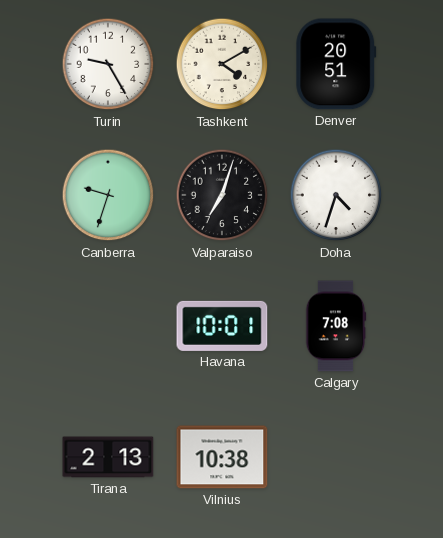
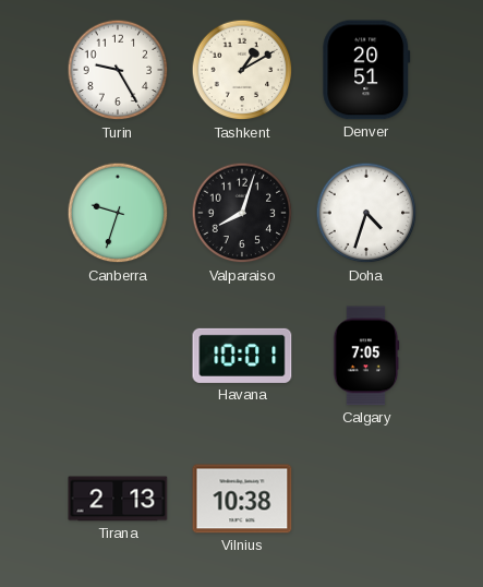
Tashkent: 4:10 -> 1:10
Valparaiso: 7:03 -> 8:03
Calgary: 7:08 -> 7:05
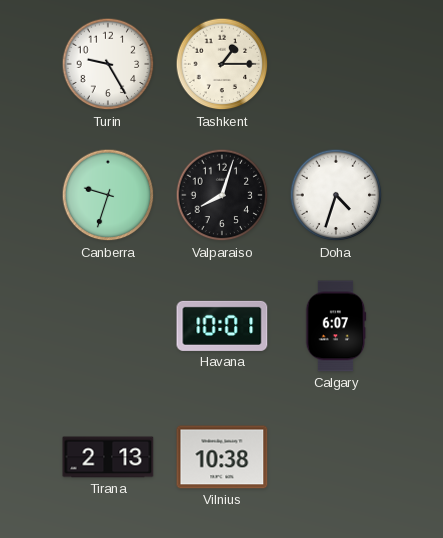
Tashkent: 1:10 -> 1:15
Denver: 20:51 -> none
Calgary: 7:05 -> 6:07
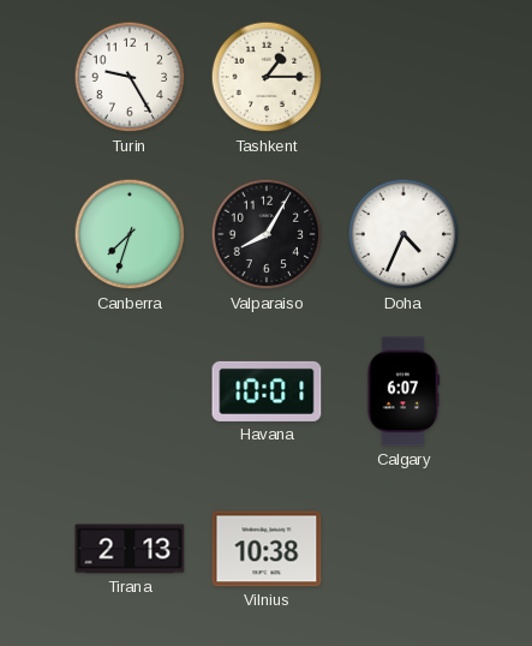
Canberra: 9:33 -> 7:33
Valparaiso: 8:03 -> 8:05
Doha: 4:33 -> 4:34
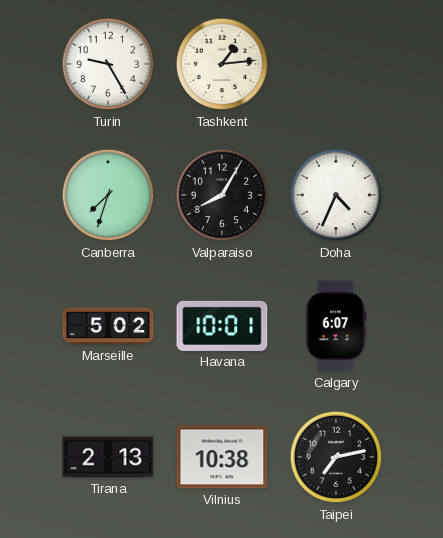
Tashkent: 1:15 -> 1:14
Marseille: none -> 5:02
Taipei: none -> 7:13
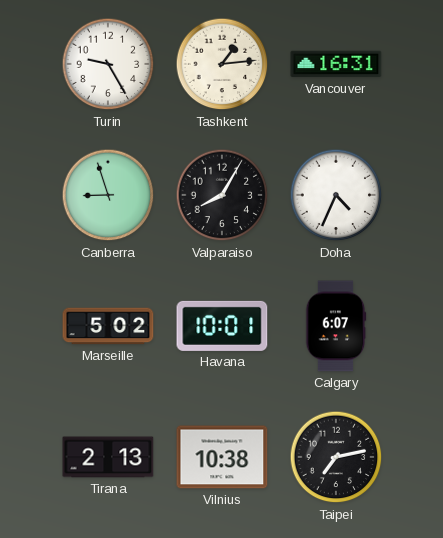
Vancouver: none -> 16:31
Canberra: 7:33 -> 8:57
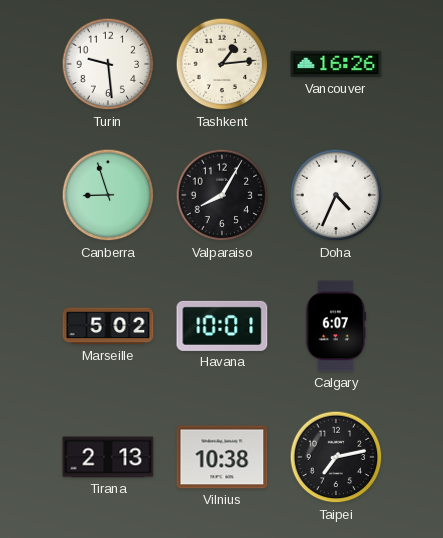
Turin: 9:25 -> 9:29
Vancouver: 16:31 -> 16:26
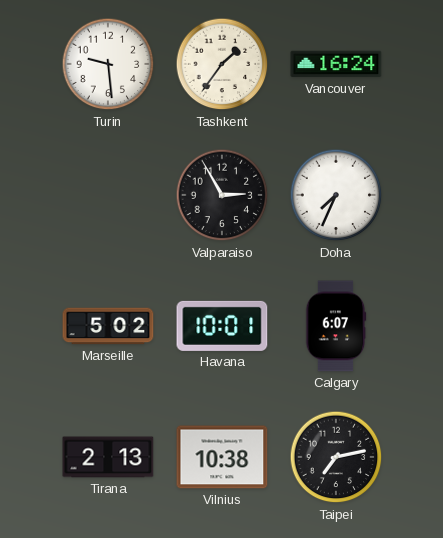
Tashkent: 1:14 -> 1:36
Vancouver: 16:26 -> 16:24
Canberra: 8:57 -> none
Valparaiso: 8:05 -> 2:55
Doha: 4:34 -> 7:34
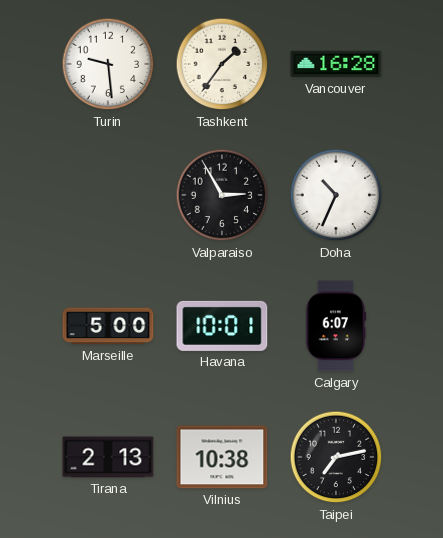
Vancouver: 16:24 -> 16:28
Doha: 7:34 -> 10:34
Marseille: 5:02 -> 5:00
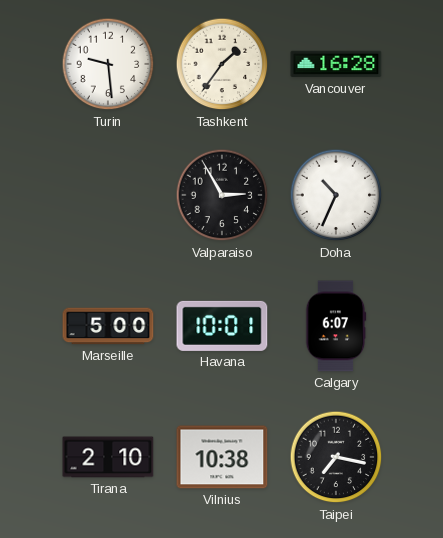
Tirana: 2:13 -> 2:10
Taipei: 7:13 -> 7:17
